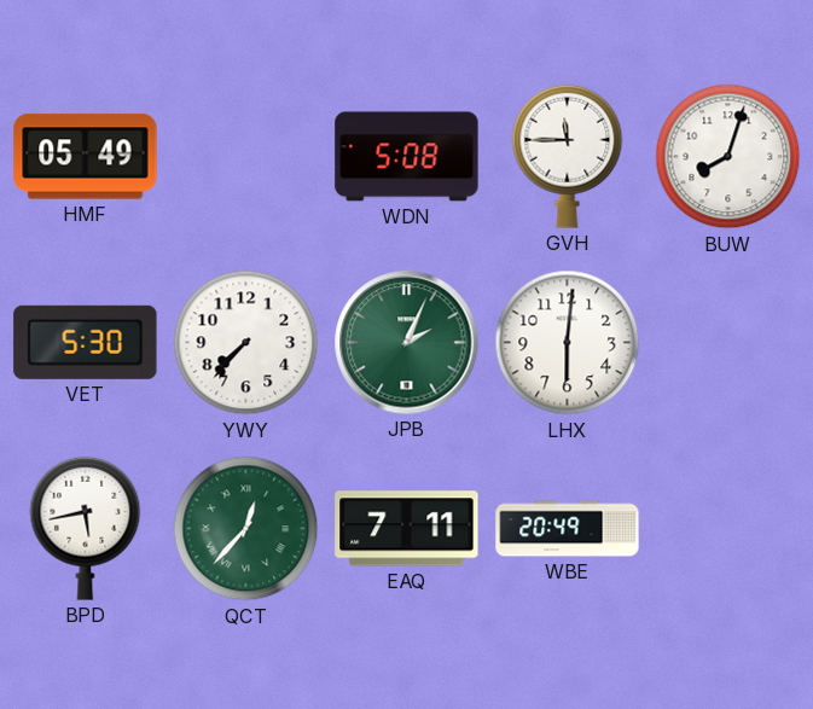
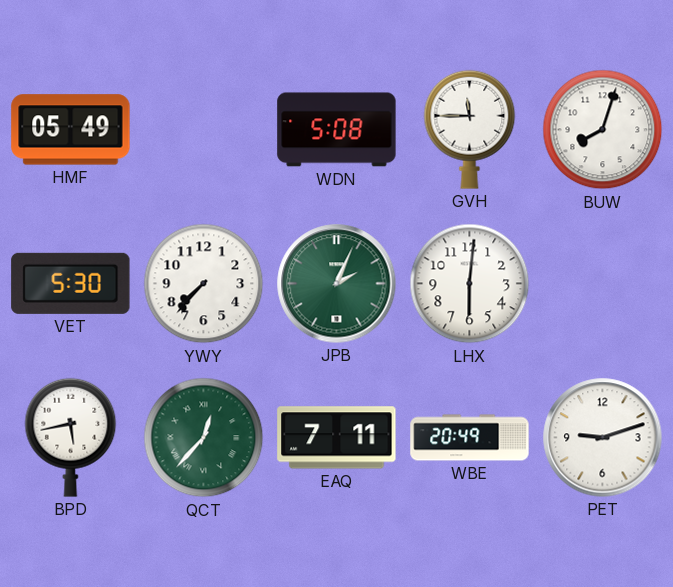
PET: none -> 9:12
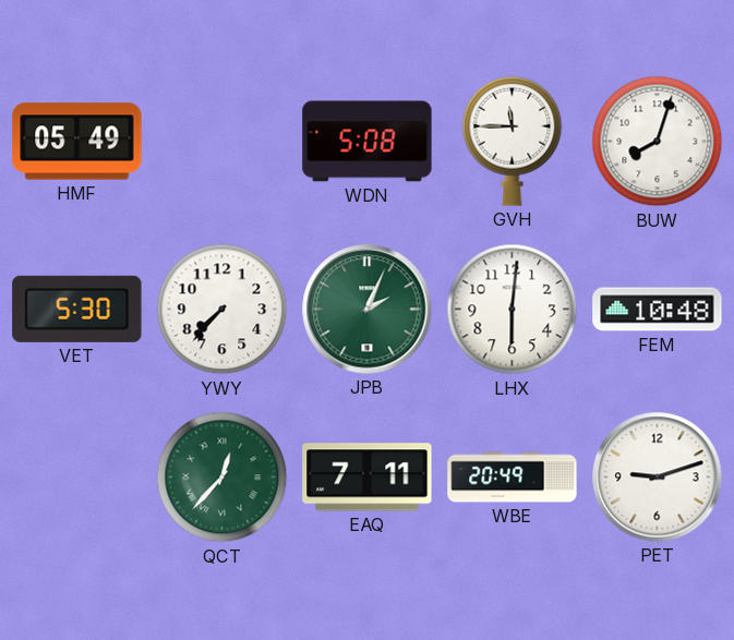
FEM: none -> 10:48
BPD: 5:43 -> none
